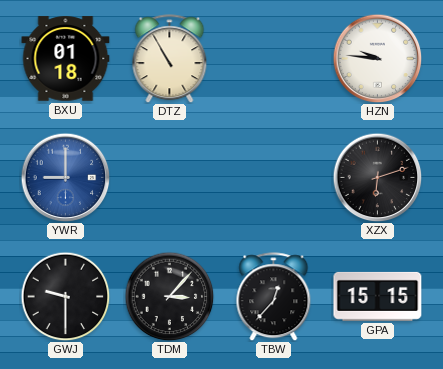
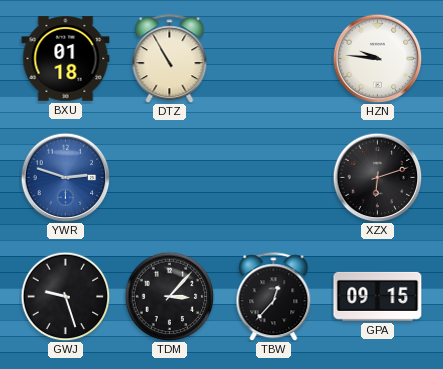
YWR: 9:00 -> 2:48
GWJ: 9:30 -> 9:27
GPA: 15:15 -> 09:15
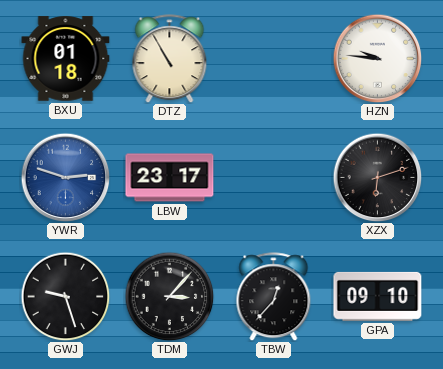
LBW: none -> 23:17
GPA: 09:15 -> 09:10
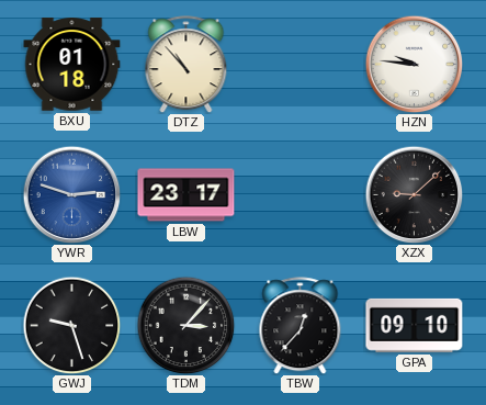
DTZ: 10:55 -> 10:53
XZX: 6:12 -> 9:08
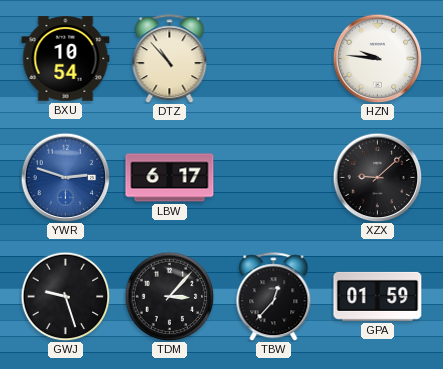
BXU: 01:18 -> 10:54
LBW: 23:17 -> 6:17
GPA: 09:10 -> 01:59
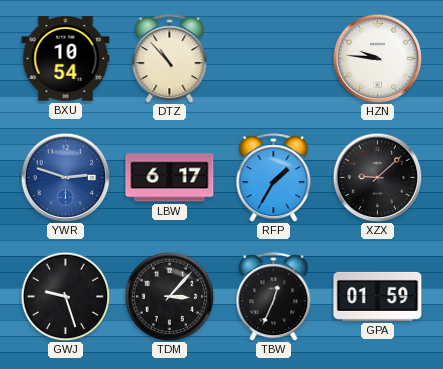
RFP: none -> 1:35
TBW: 12:37 -> 12:34
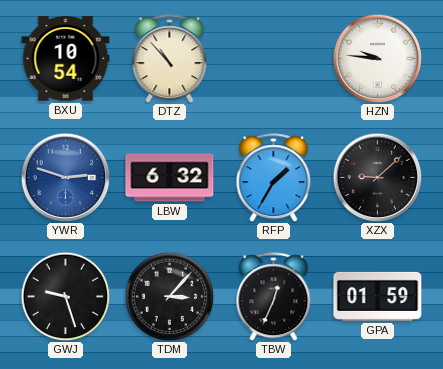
LBW: 6:17 -> 6:32
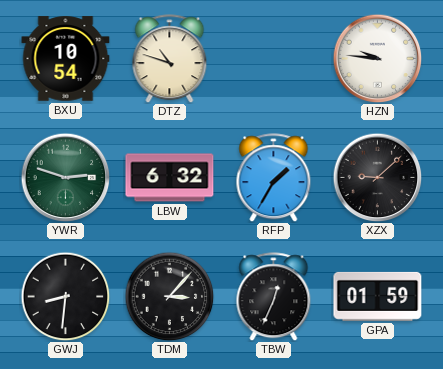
DTZ: 10:53 -> 10:48
YWR dial: blue -> green
GWJ: 9:27 -> 8:31
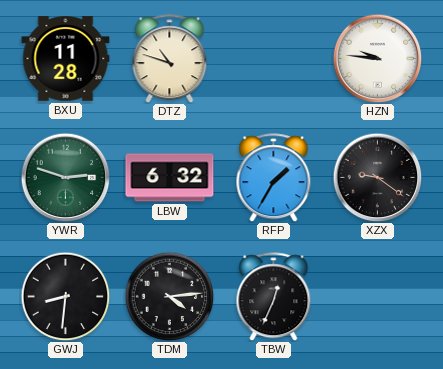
BXU: 10:54 -> 11:28
XZX: 9:08 -> 9:21
TDM: 3:07 -> 4:14
GPA: 01:59 -> none
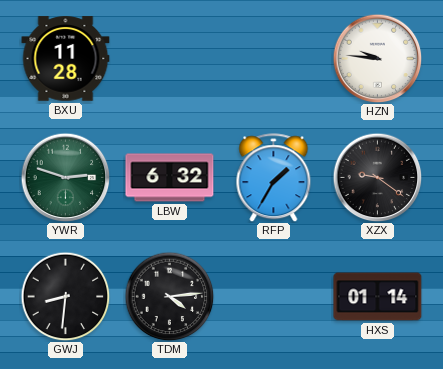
DTZ: 10:48 -> none
TBW: 12:34 -> none
HXS: none -> 01:14
